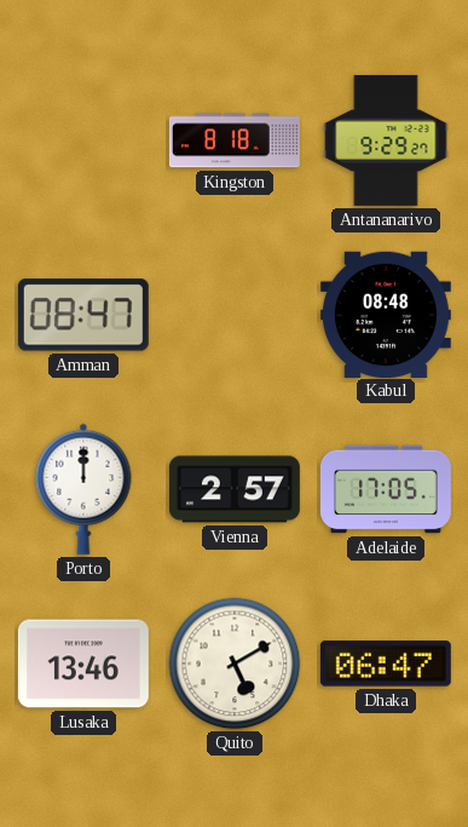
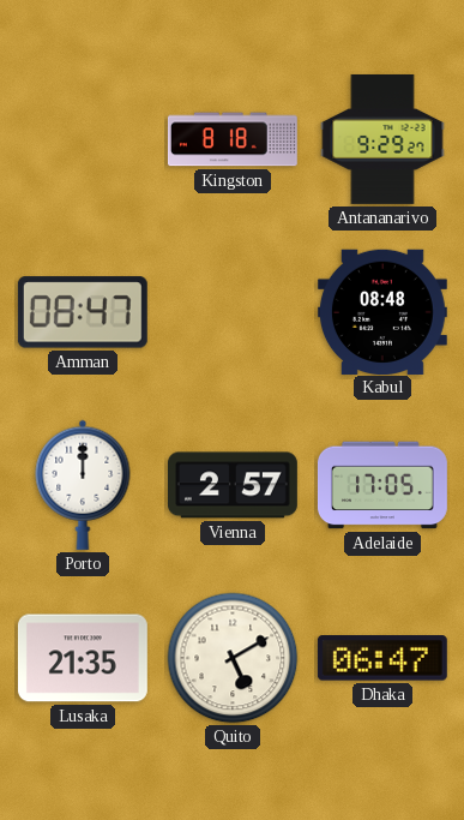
Lusaka: 13:46 -> 21:35
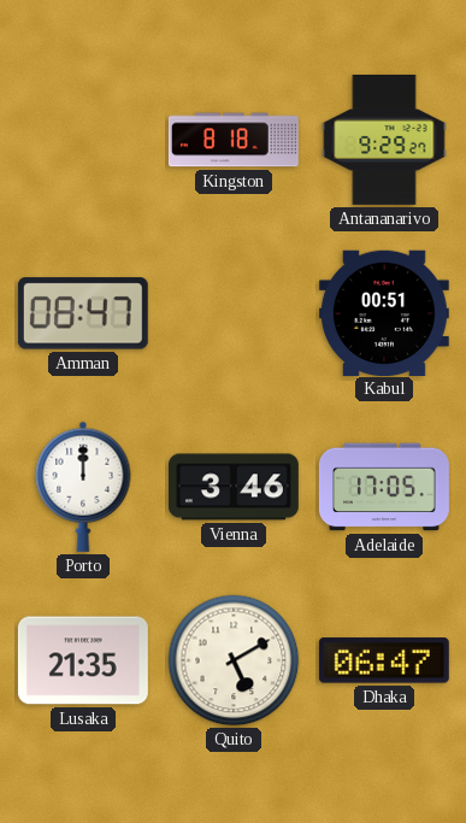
Kabul: 08:48 -> 00:51
Vienna: 2:57 -> 3:46
